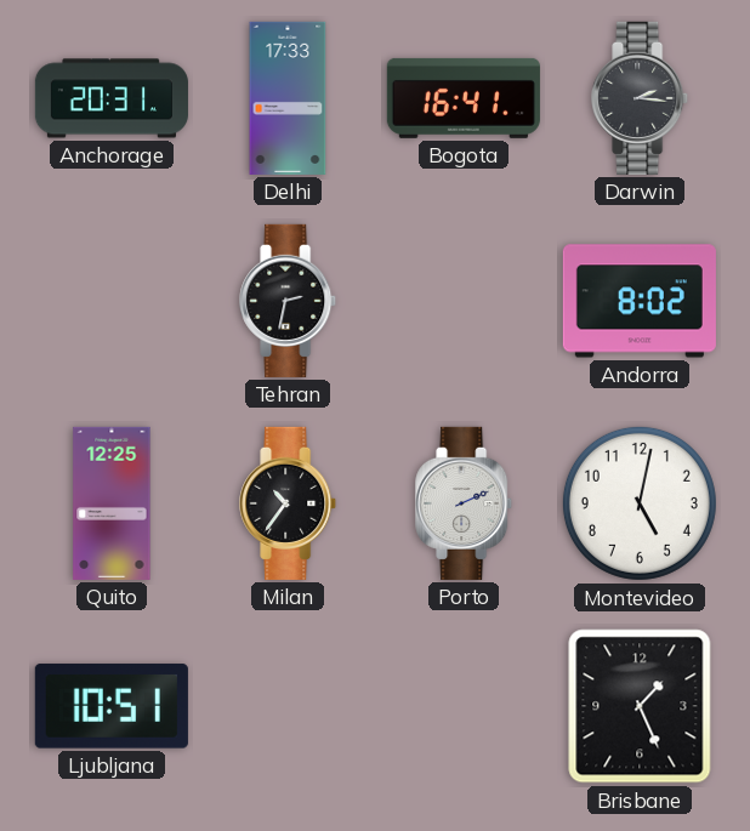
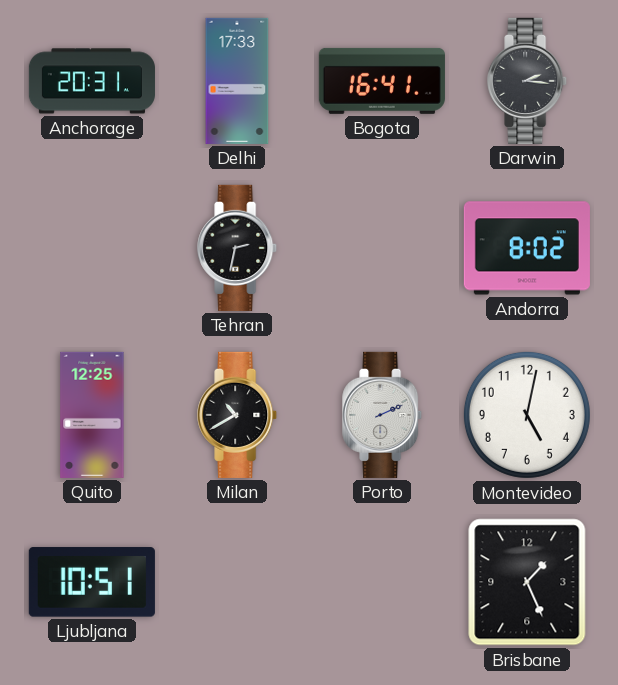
Milan: 10:36 -> 10:40
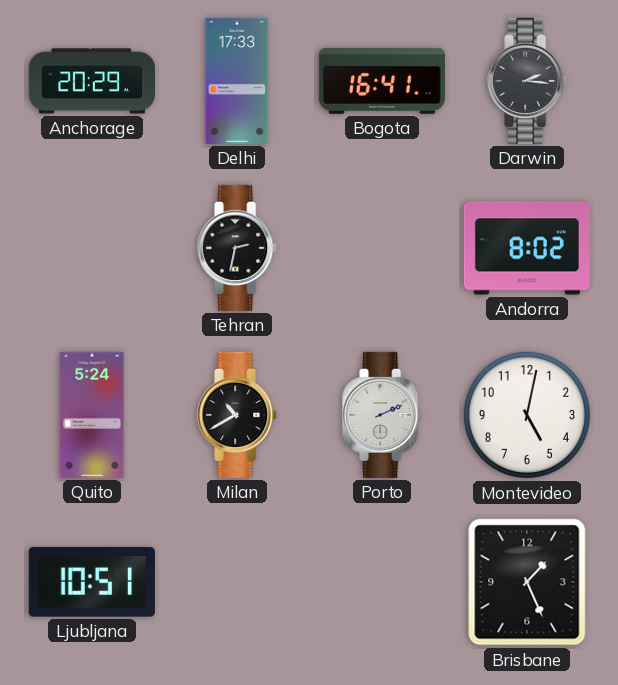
Anchorage: 20:31 -> 20:29
Quito: 12:25 -> 5:24
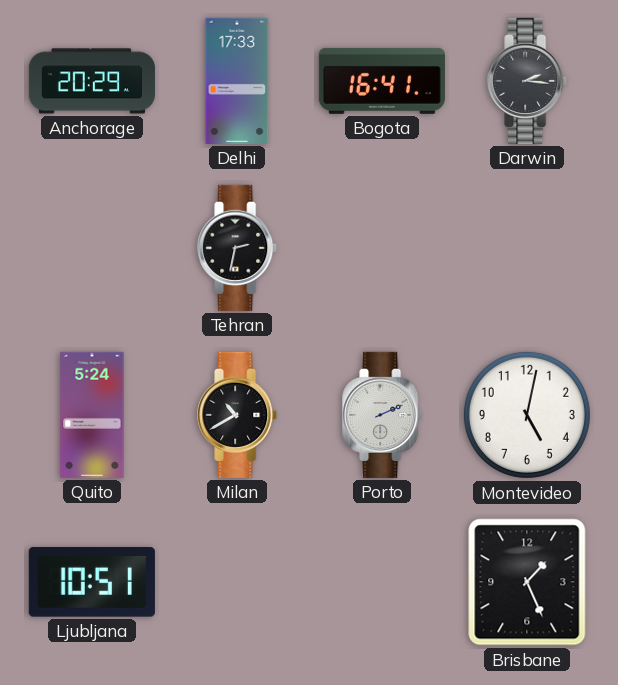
Andorra: 8:02 -> none
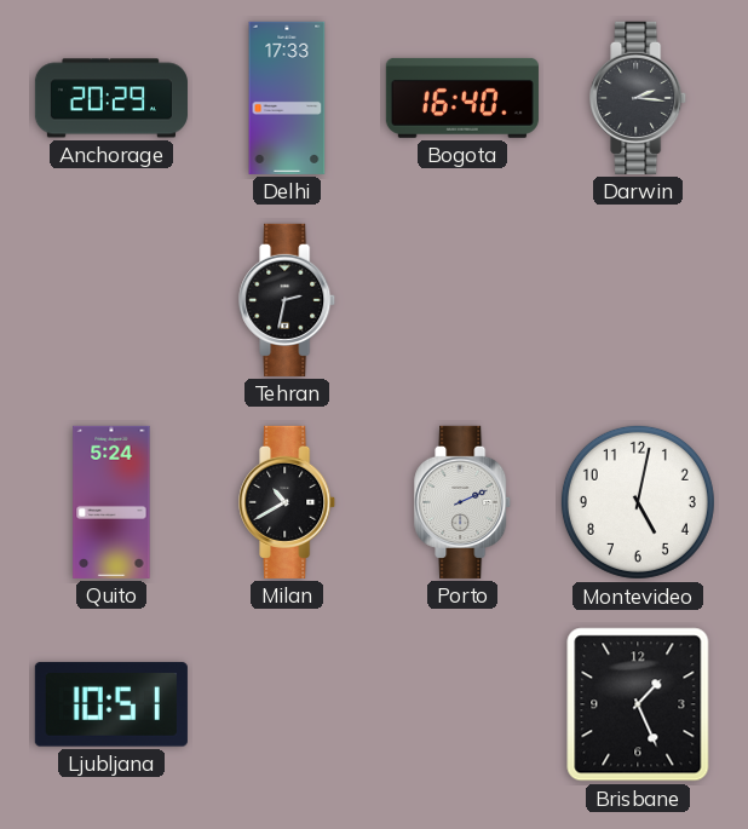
Bogota: 16:41 -> 16:40
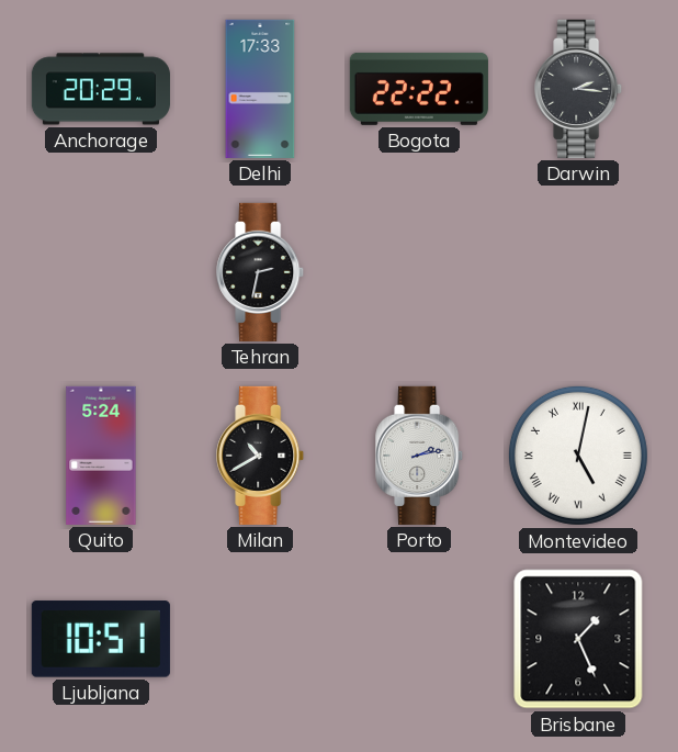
Bogota: 16:40 -> 22:22
Porto: 2:11 -> 2:13
Montevideo numerals: Arabic -> Roman
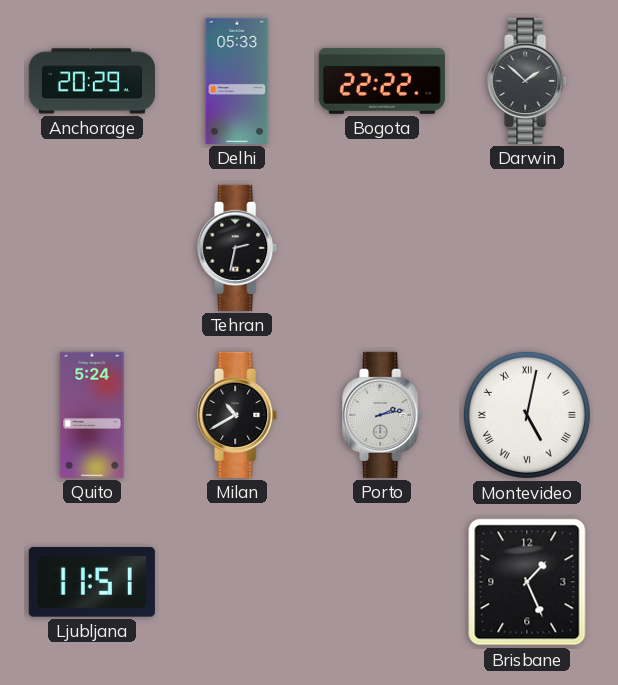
Delhi: 17:33 -> 05:33
Darwin: 2:16 -> 1:52
Ljubljana: 10:51 -> 11:51
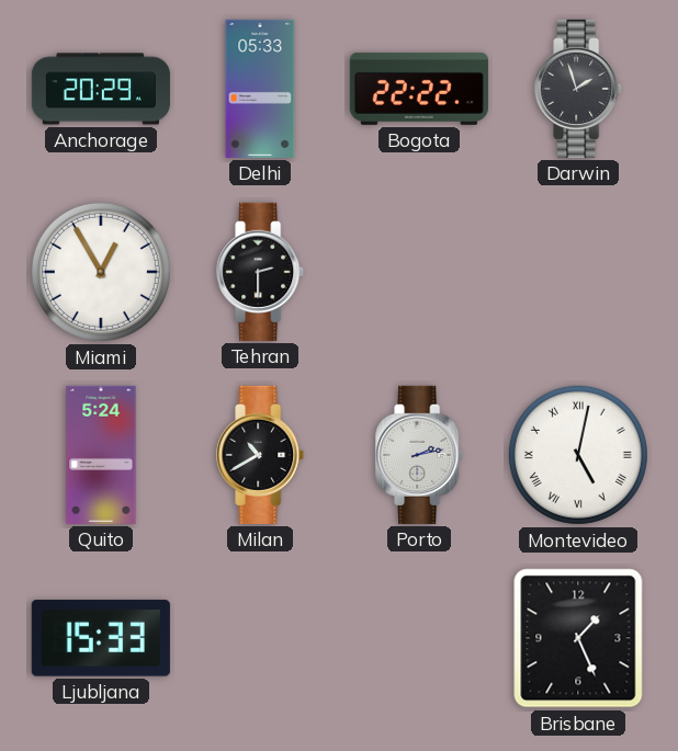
Darwin: 1:52 -> 1:57
Miami: none -> 12:55
Tehran: 2:32 -> 2:30
Ljubljana: 11:51 -> 15:33
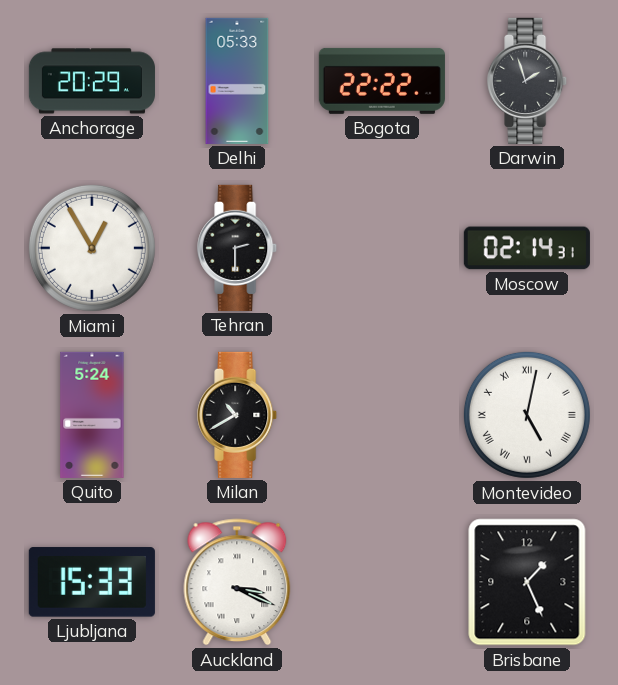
Moscow: none -> 02:14
Porto: 2:13 -> none
Auckland: none -> 3:19
